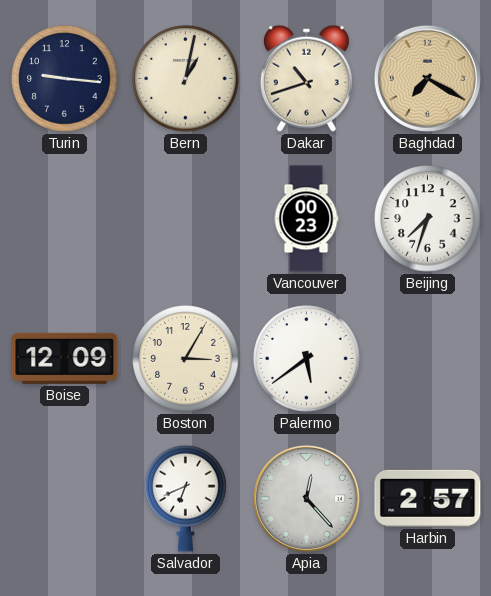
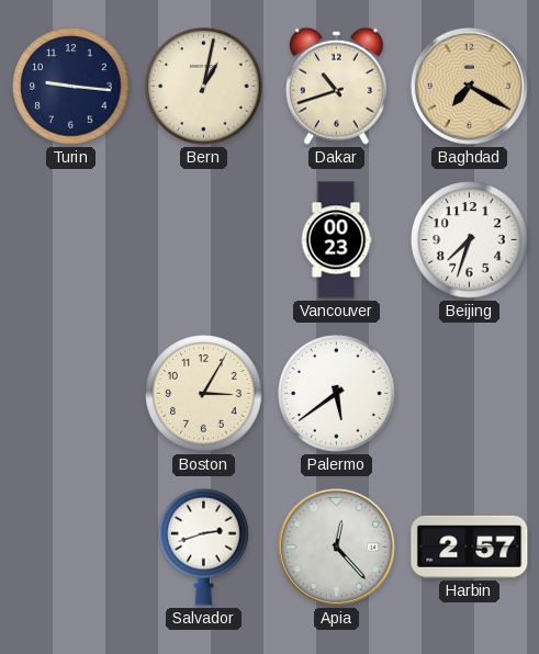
Boise: 12:09 -> none
Salvador: 6:41 -> 2:42
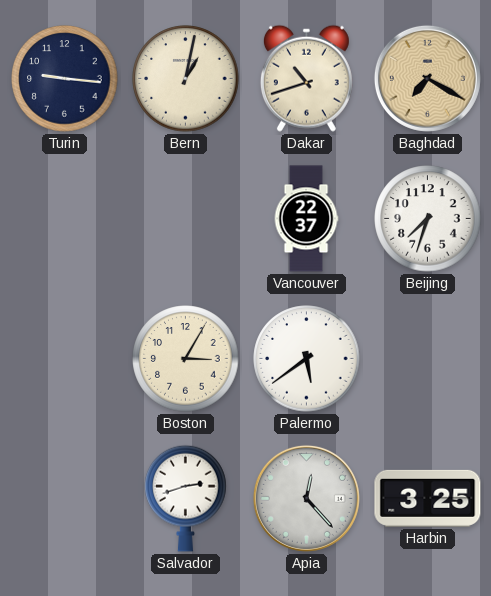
Vancouver: 00:23 -> 22:37
Harbin: 2:57 -> 3:25
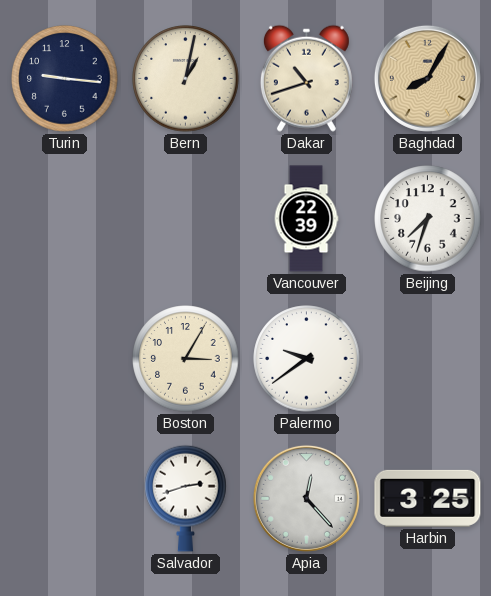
Baghdad: 7:20 -> 8:05
Vancouver: 22:37 -> 22:39
Palermo: 5:39 -> 9:39
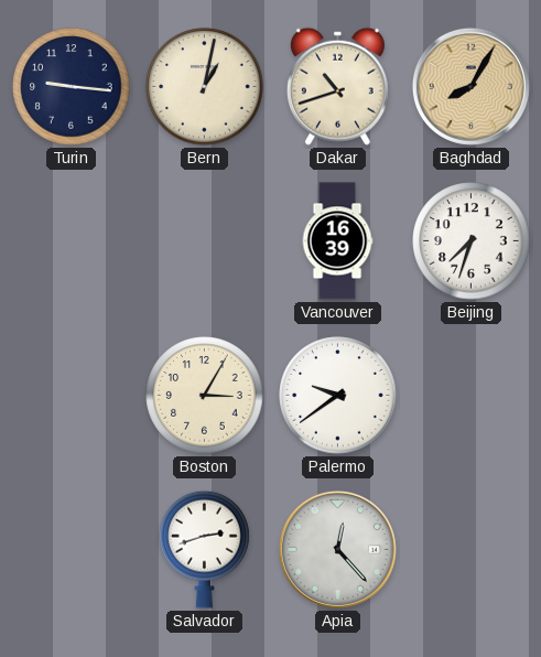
Vancouver: 22:39 -> 16:39
Harbin: 3:25 -> none
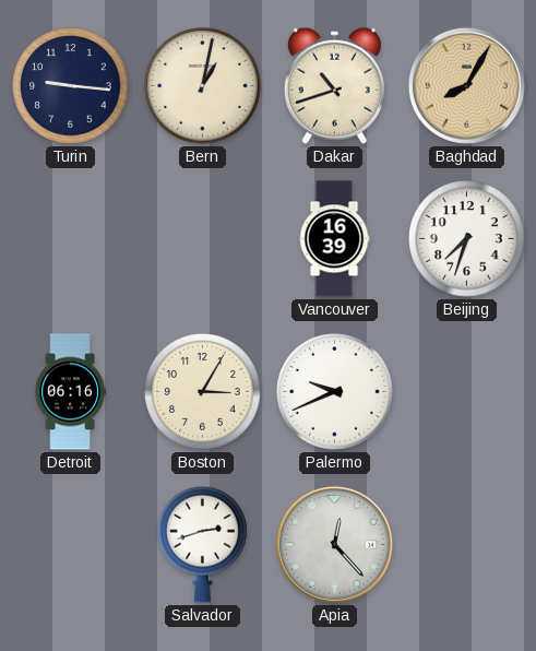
Detroit: none -> 06:16
Palermo: 9:39 -> 9:41
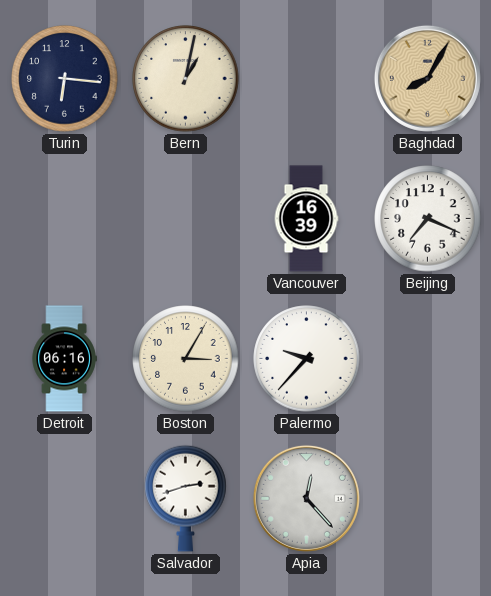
Turin: 9:16 -> 6:16
Dakar: 10:42 -> none
Beijing: 7:33 -> 7:19
Palermo: 9:41 -> 9:37
